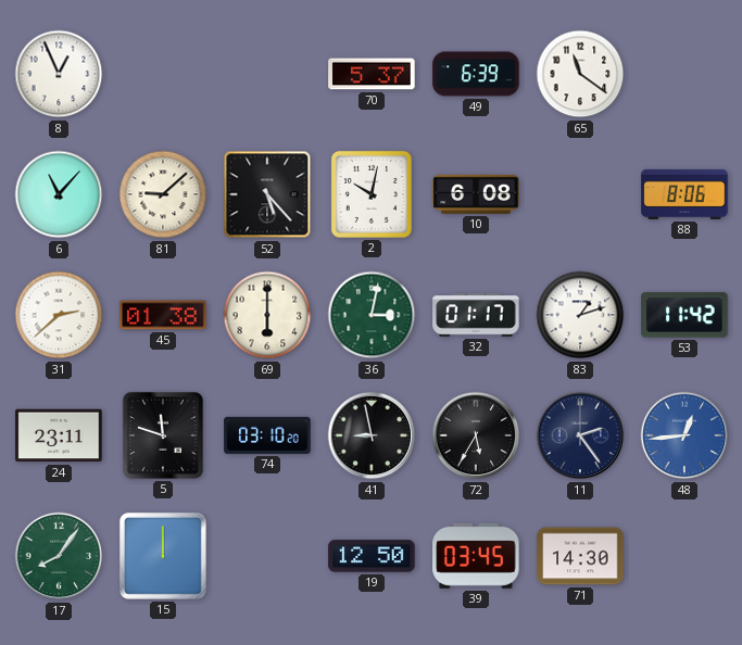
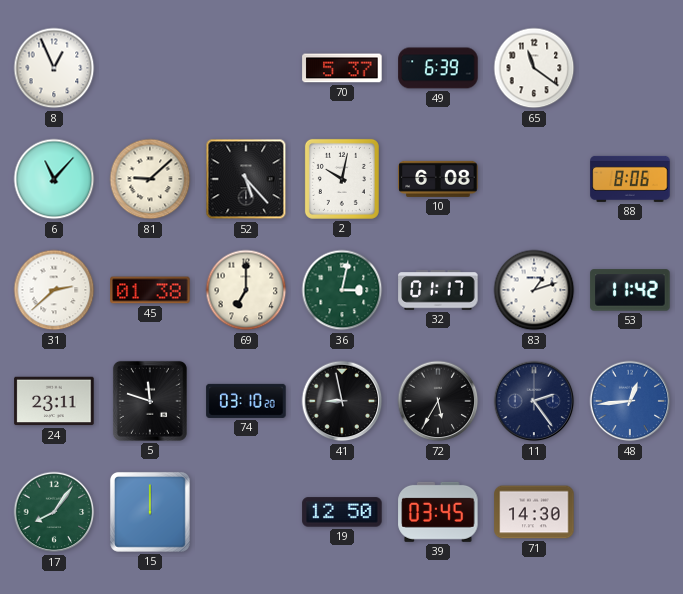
69: 6:00 -> 7:00
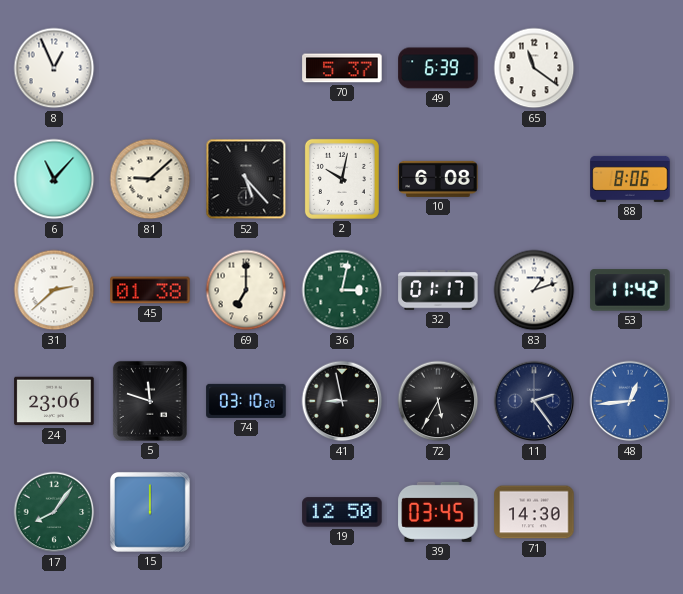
24: 23:11 -> 23:06
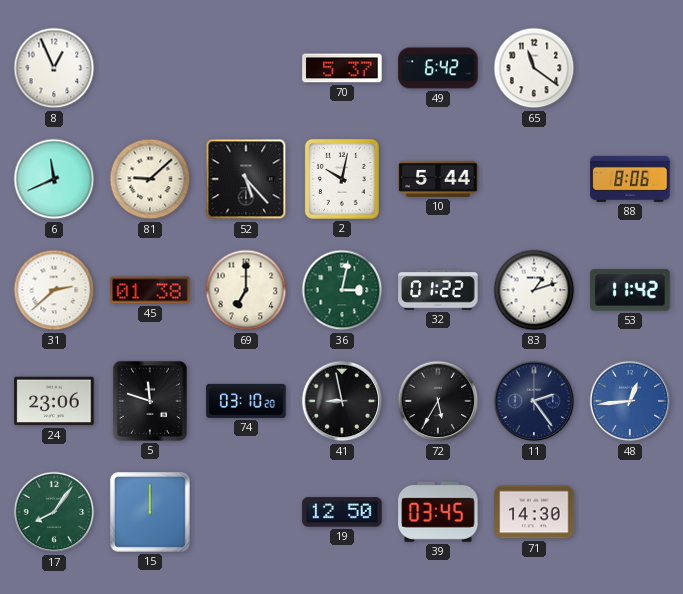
49: 6:39 -> 6:42
6: 11:07 -> 11:41
10: 6:08 -> 5:44
32: 01:17 -> 01:22
